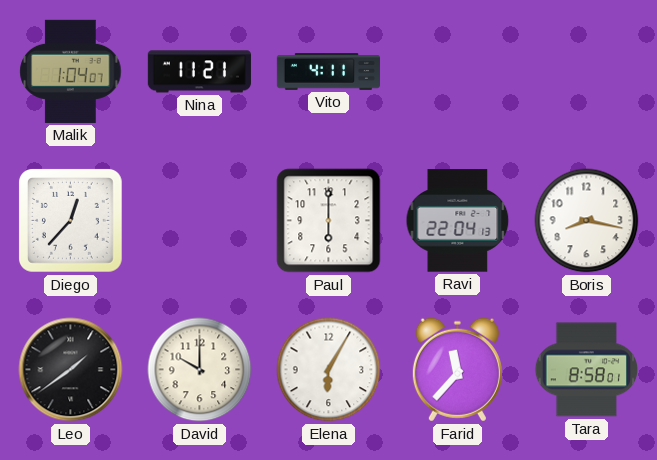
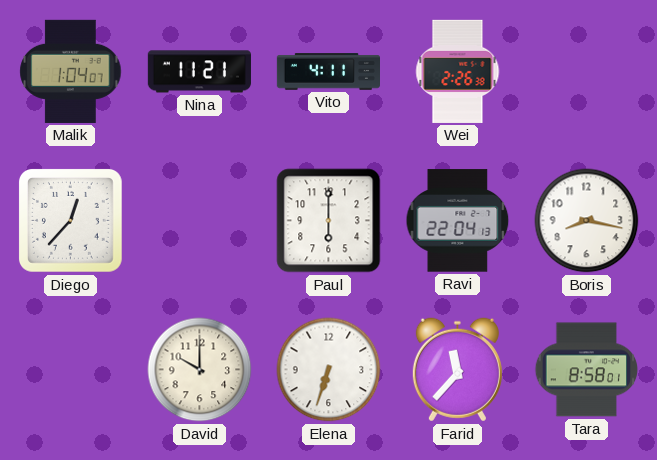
Wei: none -> 2:26
Leo: 1:39 -> none
Elena: 6:05 -> 6:33
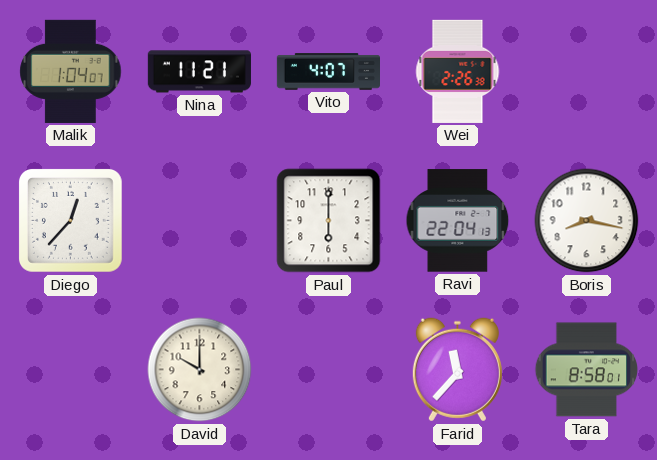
Vito: 4:11 -> 4:07
Elena: 6:33 -> none
